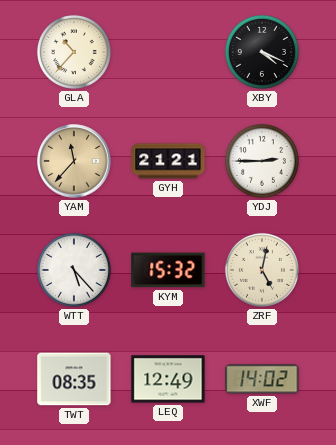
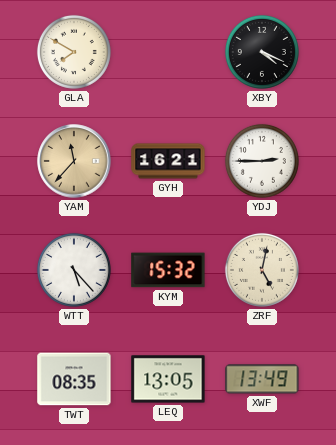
GLA: 10:37 -> 7:50
GYH: 21:21 -> 16:21
LEQ: 12:49 -> 13:05
XWF: 14:02 -> 13:49
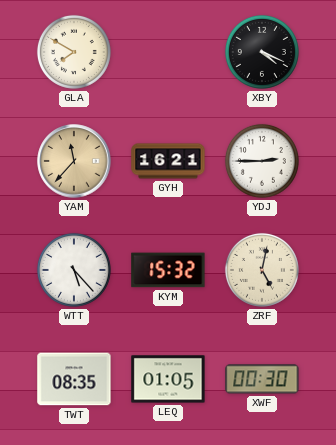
LEQ: 13:05 -> 01:05
XWF: 13:49 -> 00:30
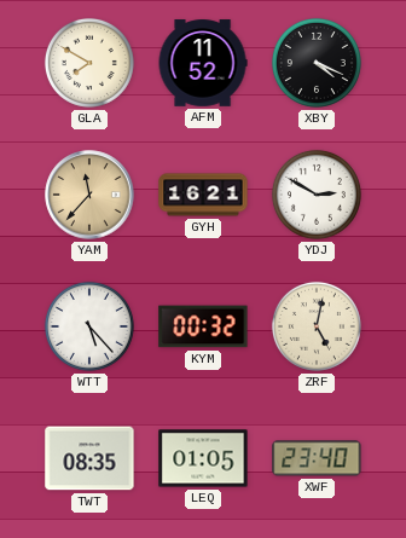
AFM: none -> 11:52
YDJ: 2:45 -> 2:50
KYM: 15:32 -> 00:32
XWF: 00:30 -> 23:40
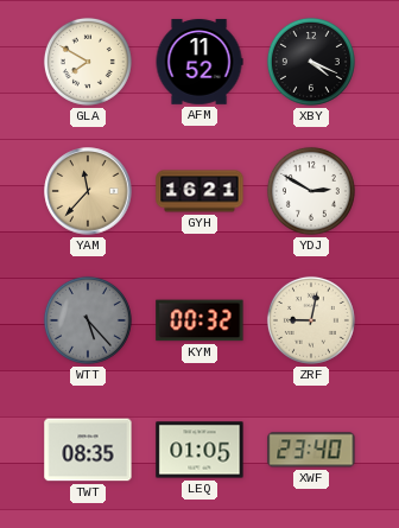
WTT dial: white -> grey
ZRF: 5:02 -> 9:02
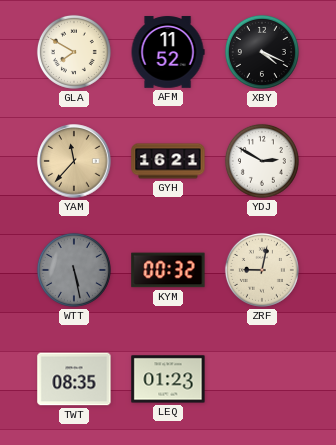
WTT: 5:23 -> 5:28
LEQ: 01:05 -> 01:23
XWF: 23:40 -> none
